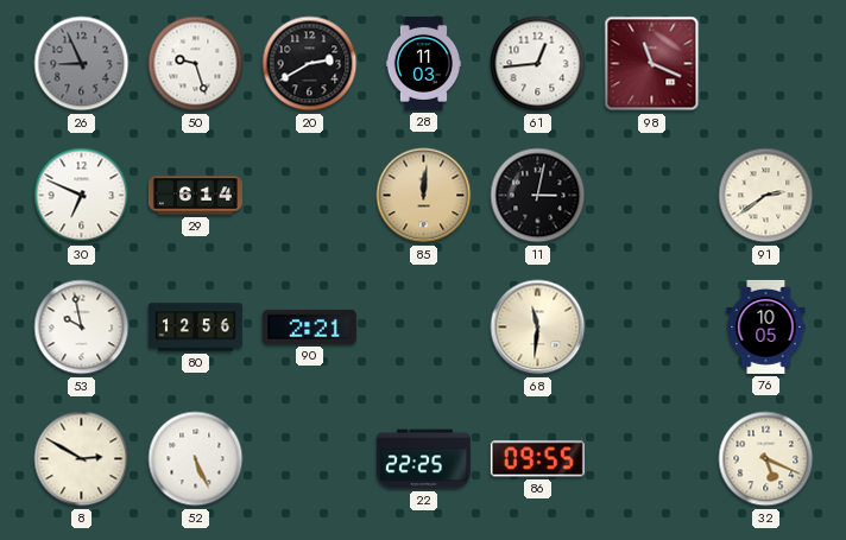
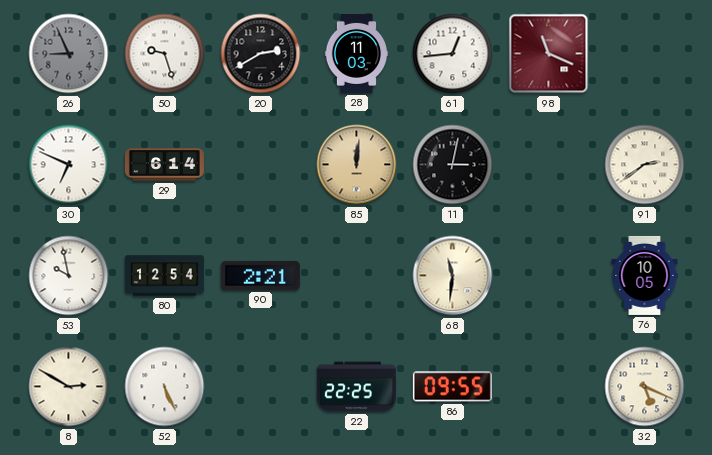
80: 12:56 -> 12:54
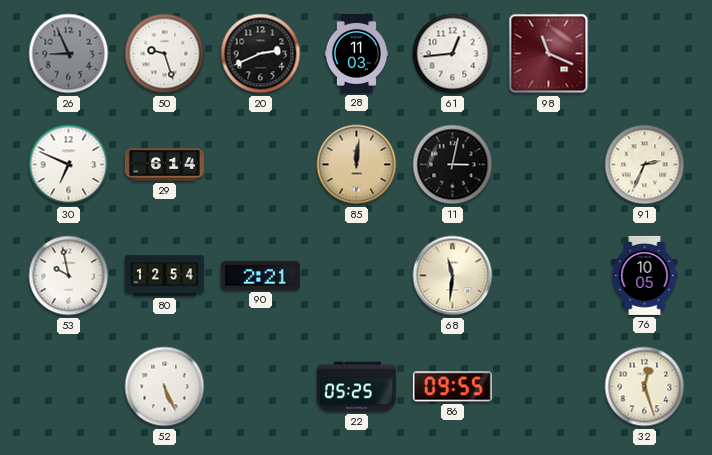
20: 2:40 -> 2:41
91: 2:39 -> 2:34
8: 2:50 -> none
22: 22:25 -> 05:25
32: 5:19 -> 12:27
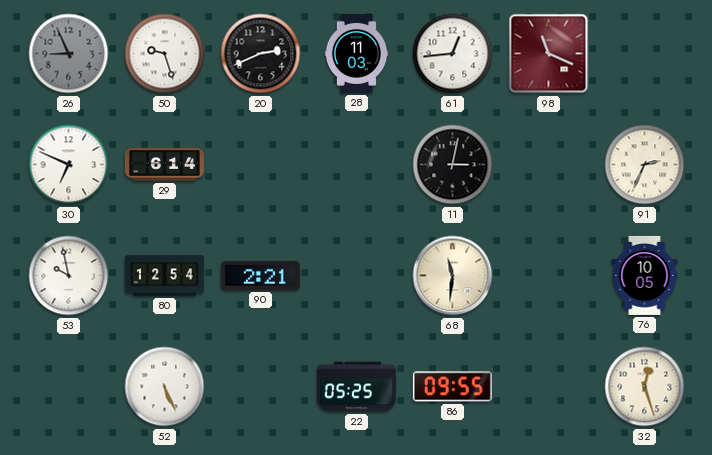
85: 12:01 -> none
